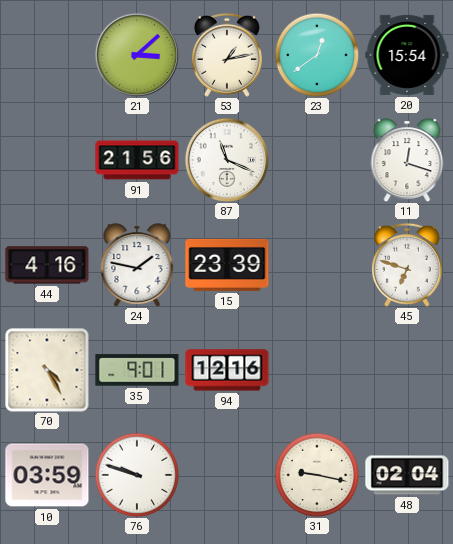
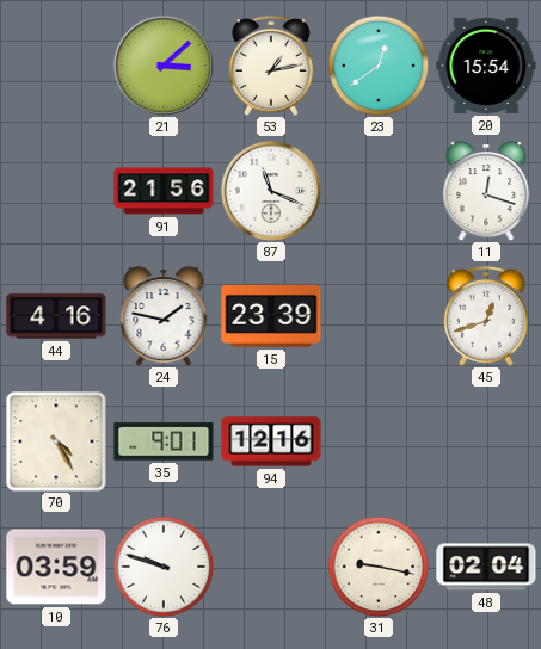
45: 6:48 -> 12:42
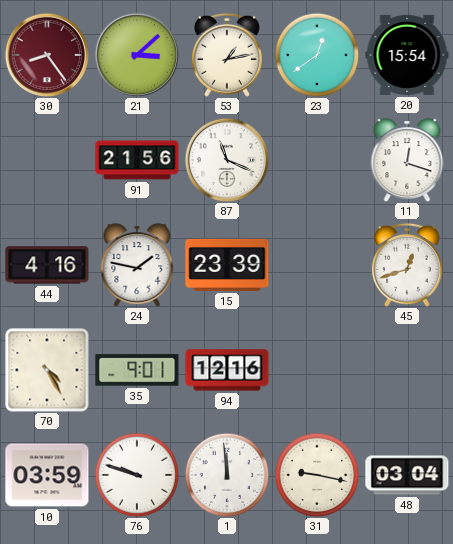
30: none -> 8:24
1: none -> 11:59
48: 02:04 -> 03:04
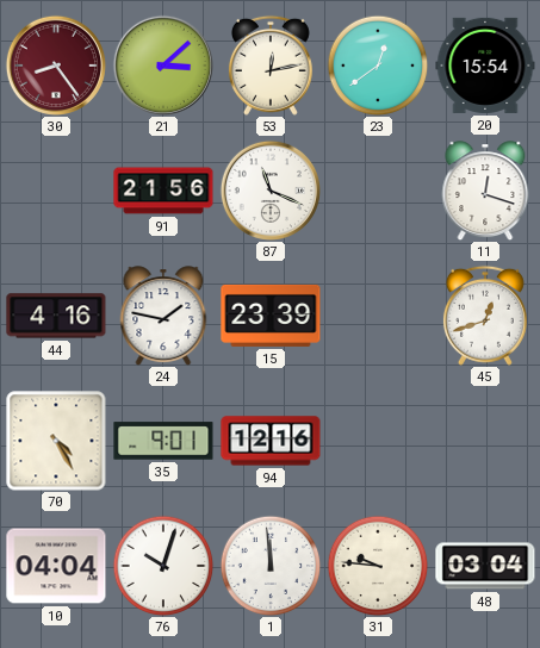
53: 1:13 -> 12:13
10: 03:59 -> 04:04
76: 9:48 -> 10:03
31: 9:17 -> 9:46
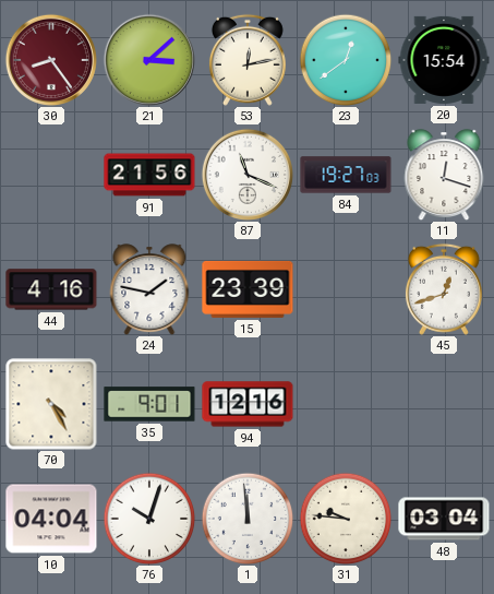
84: none -> 19:27
